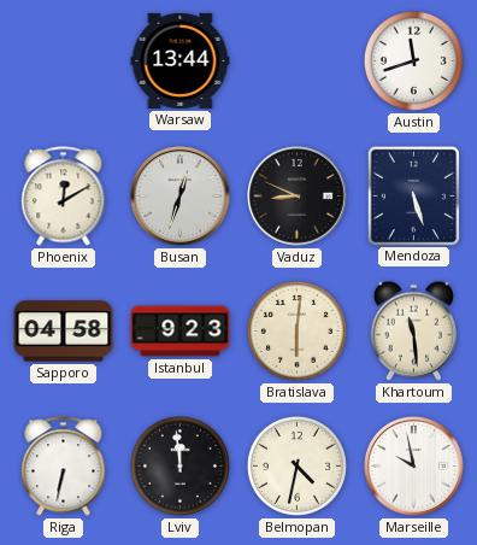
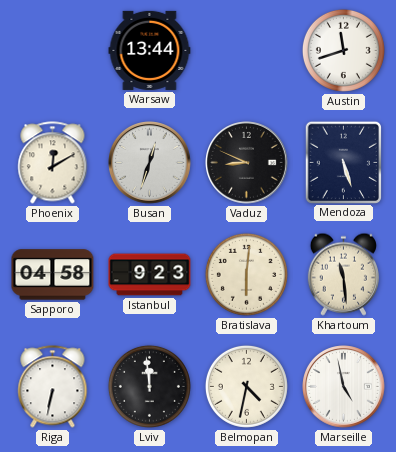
Marseille: 9:58 -> 4:58
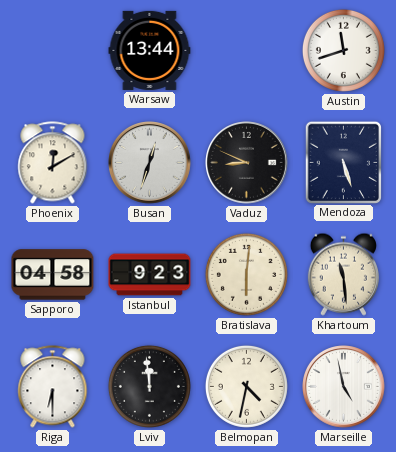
Riga: 6:32 -> 6:30
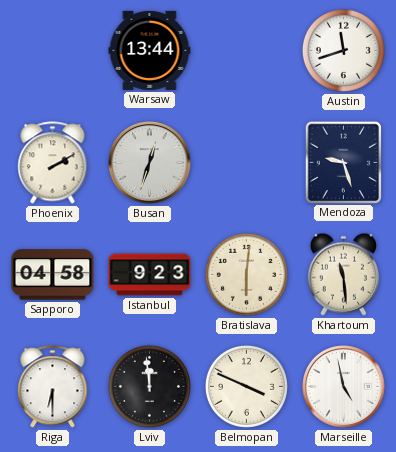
Phoenix: 12:10 -> 2:10
Vaduz: 8:49 -> none
Mendoza: 5:27 -> 9:27
Belmopan: 4:32 -> 3:49
